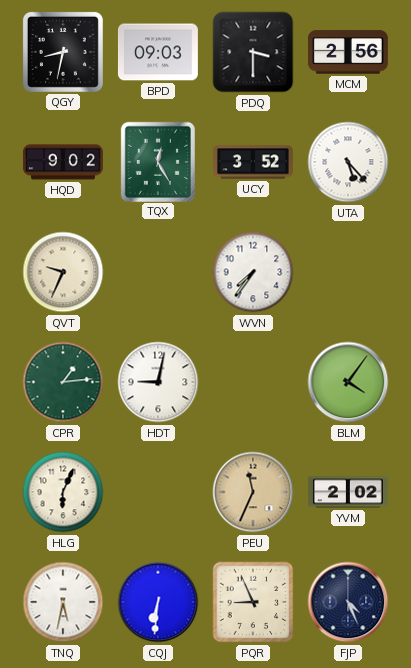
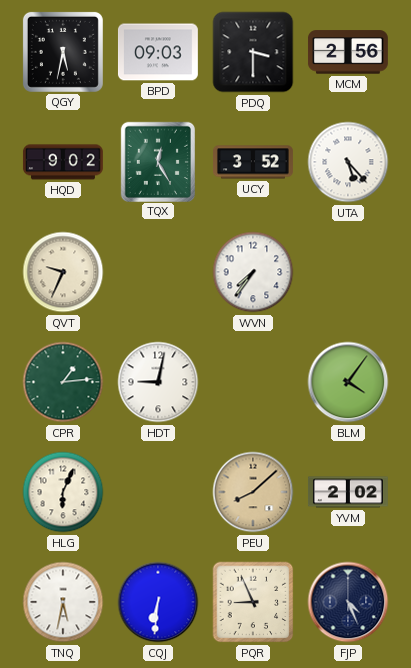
QGY: 8:32 -> 5:32
PEU: 11:34 -> 8:08
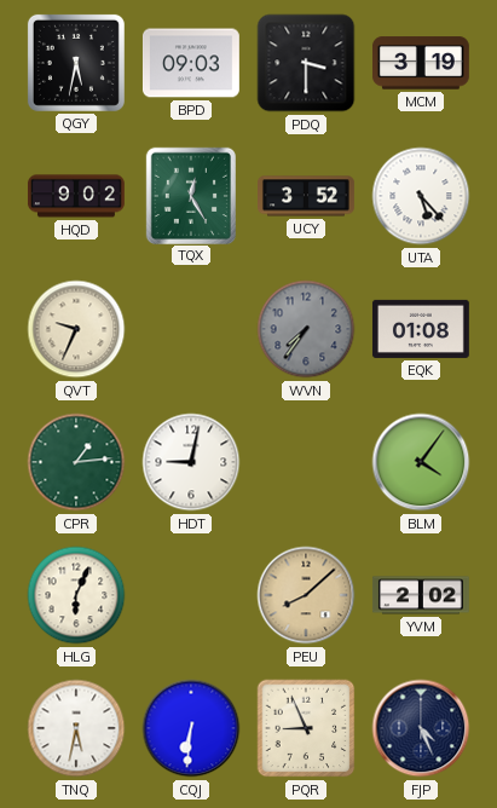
MCM: 2:56 -> 3:19
WVN dial: white -> grey
EQK: none -> 01:08
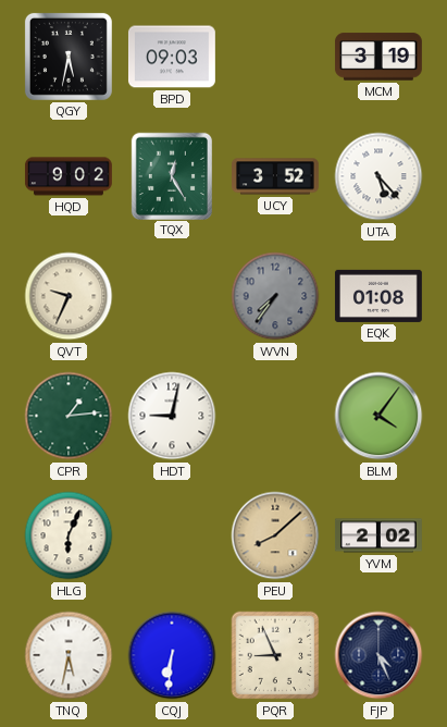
PDQ: 3:30 -> none
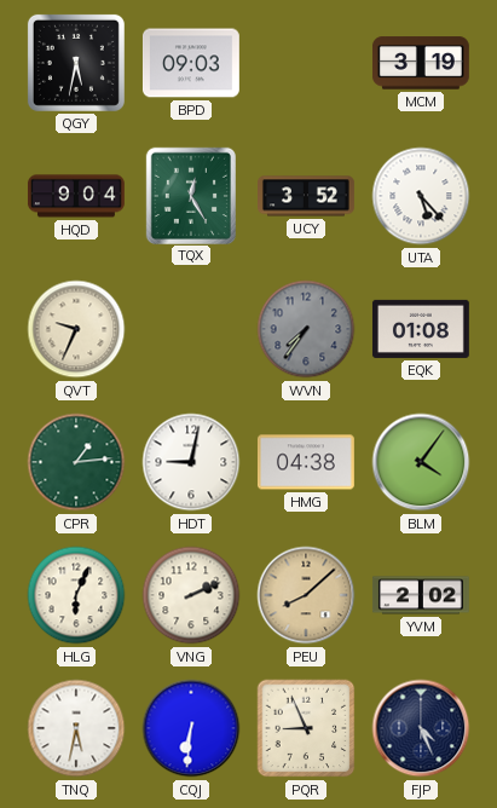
HQD: 9:02 -> 9:04
HMG: none -> 04:38
VNG: none -> 2:11
